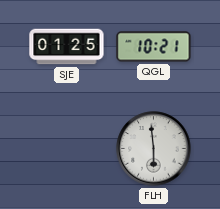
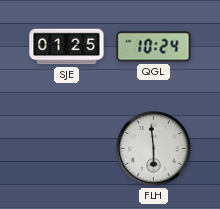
QGL: 10:21 -> 10:24
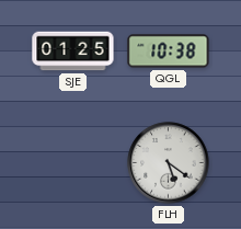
QGL: 10:24 -> 10:38
FLH: 5:59 -> 5:21
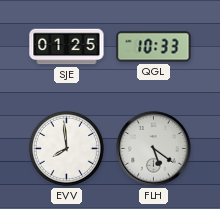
QGL: 10:38 -> 10:33
EVV: none -> 7:59
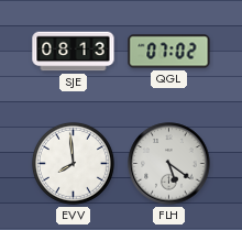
SJE: 01:25 -> 08:13
QGL: 10:33 -> 07:02
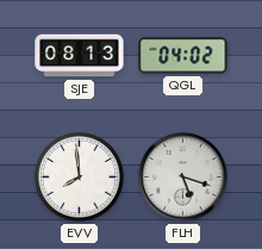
QGL: 07:02 -> 04:02
FLH: 5:21 -> 5:18
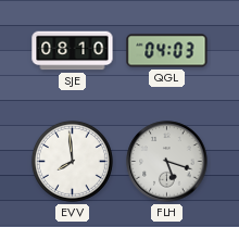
SJE: 08:13 -> 08:10
QGL: 04:02 -> 04:03
